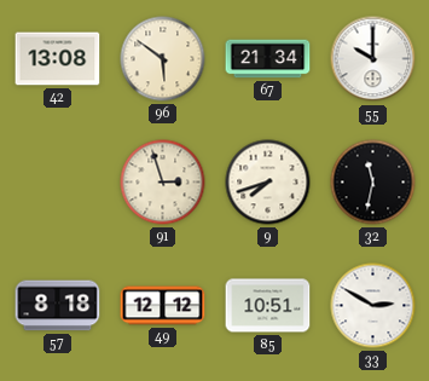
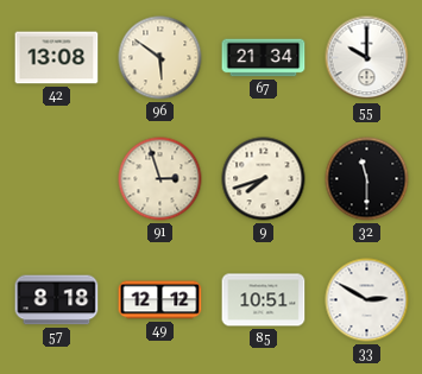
32: 11:32 -> 11:30
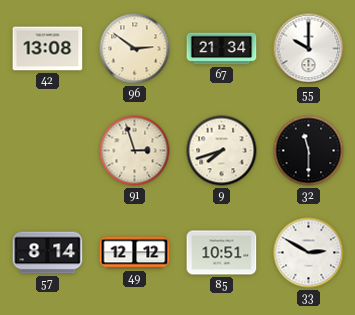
96: 5:51 -> 2:51
57: 8:18 -> 8:14
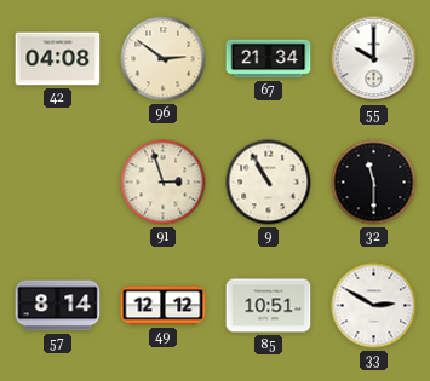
42: 13:08 -> 04:08
9: 7:42 -> 10:55
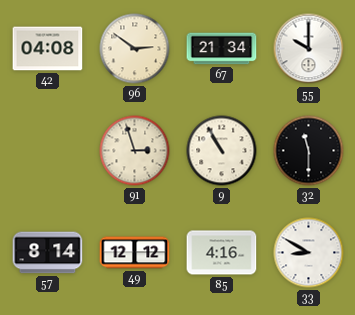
85: 10:51 -> 4:16
33: 2:50 -> 8:50
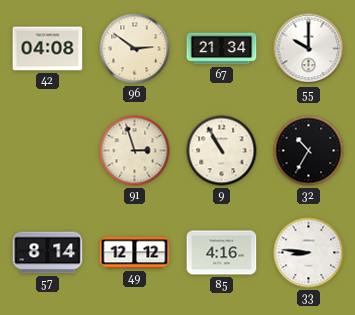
32: 11:30 -> 10:35
33: 8:50 -> 8:46
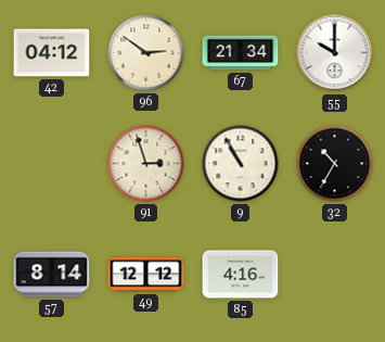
42: 04:08 -> 04:12
33: 8:46 -> none
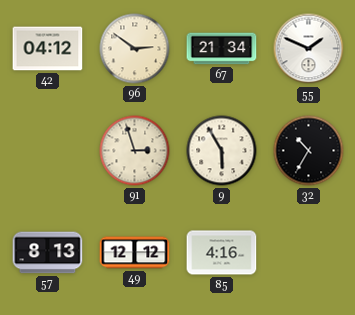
55: 10:00 -> 1:49
9: 10:55 -> 5:55
57: 8:14 -> 8:13
